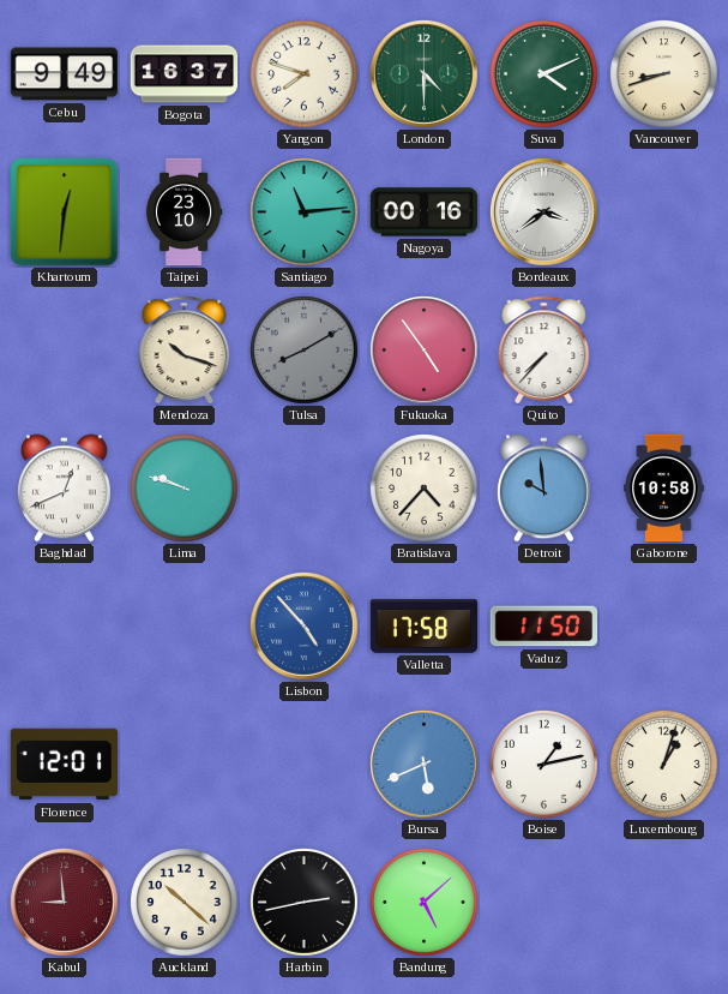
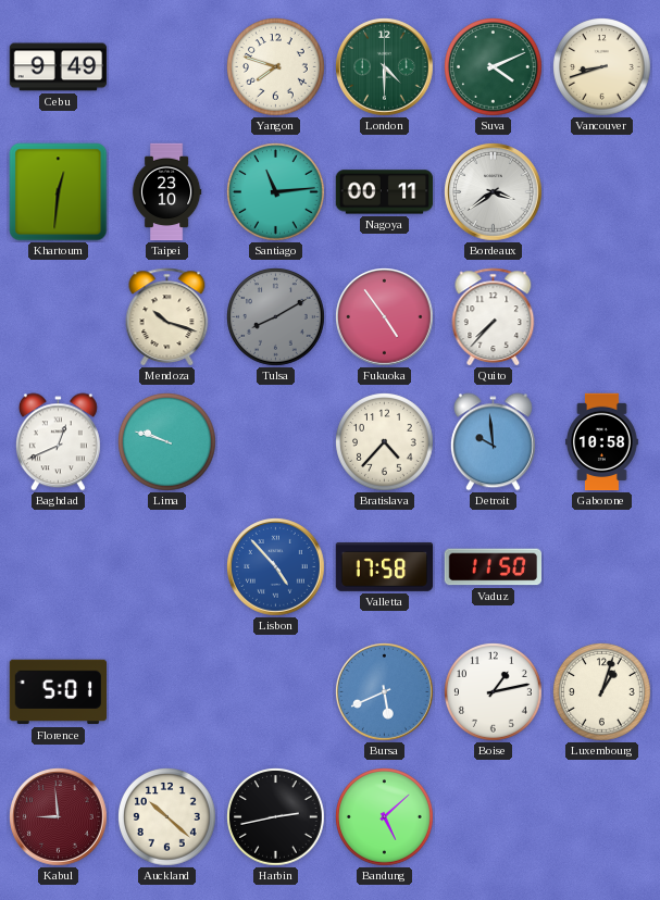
Bogota: 16:37 -> none
Nagoya: 00:16 -> 00:11
Florence: 12:01 -> 5:01
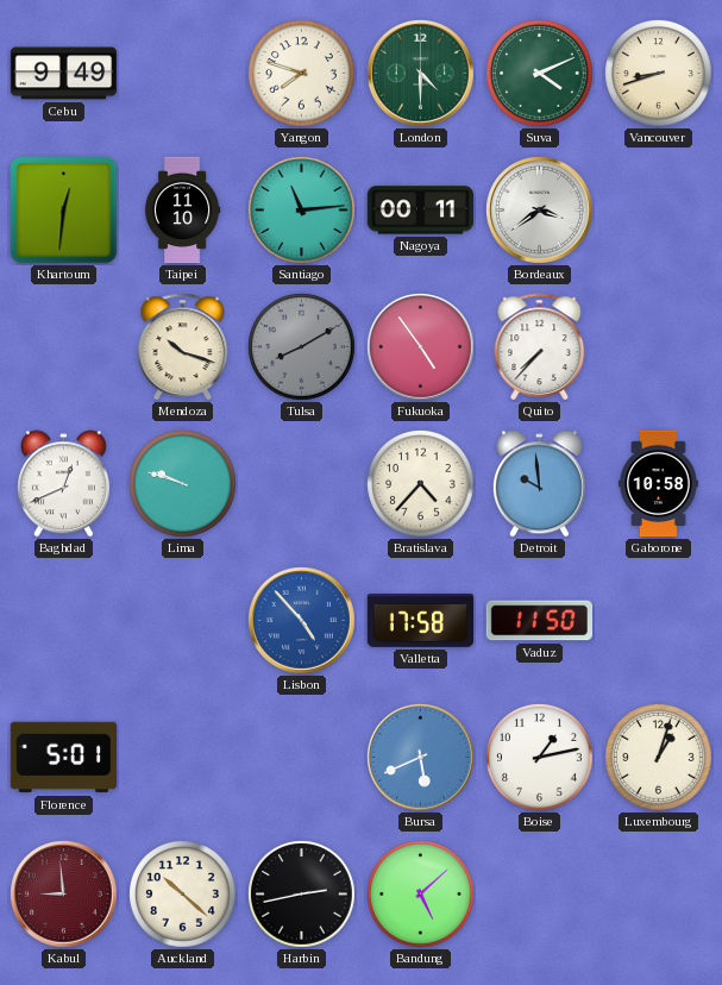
Taipei: 23:10 -> 11:10
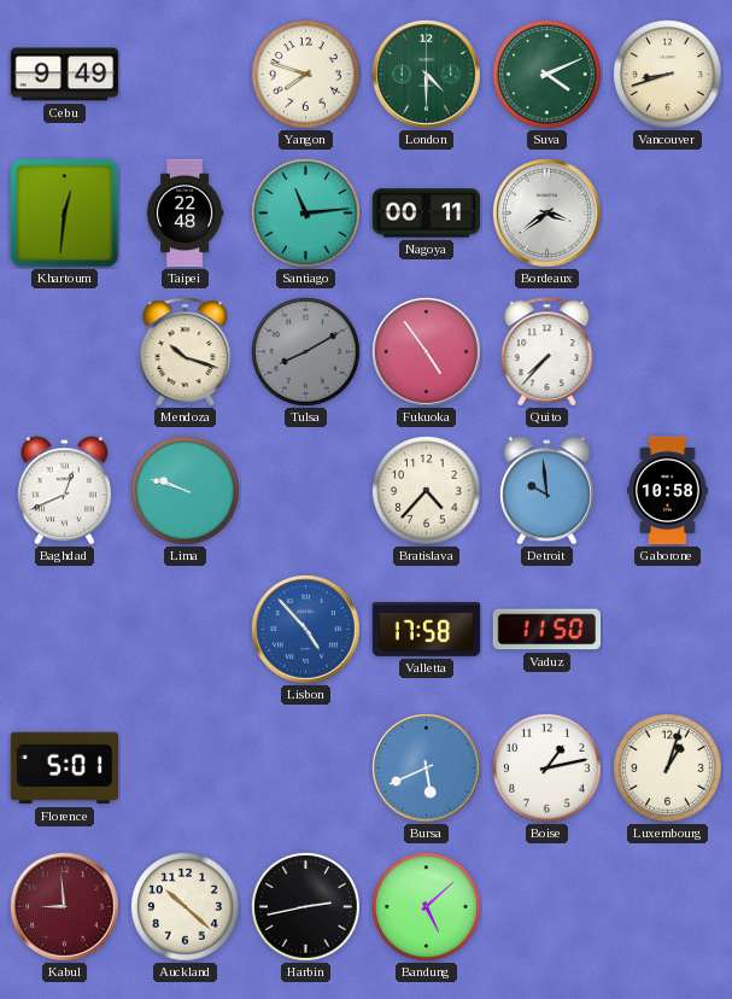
Taipei: 11:10 -> 22:48
